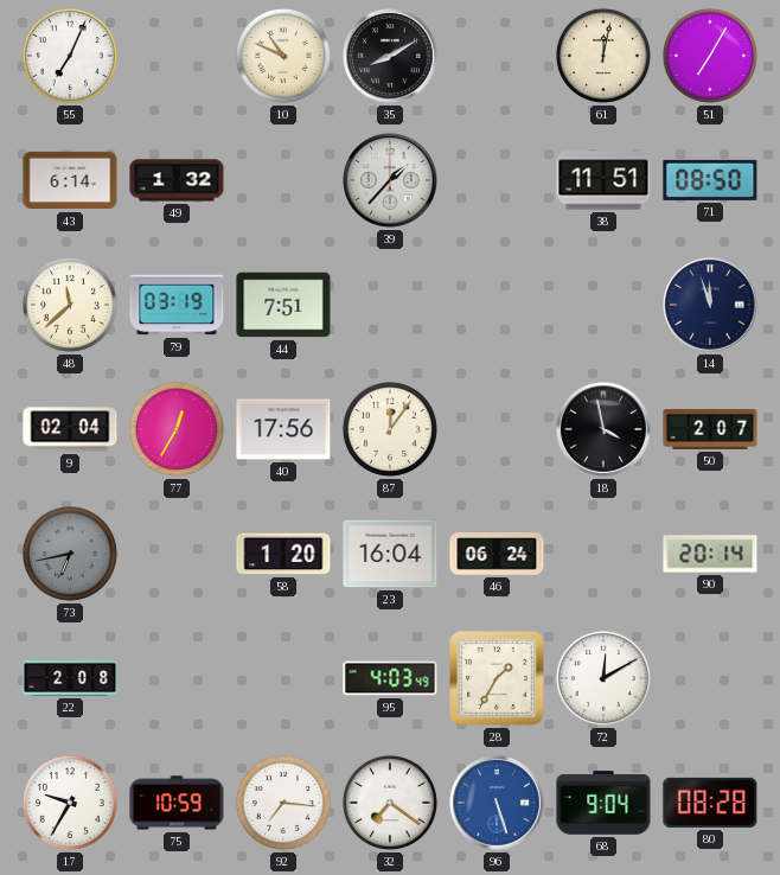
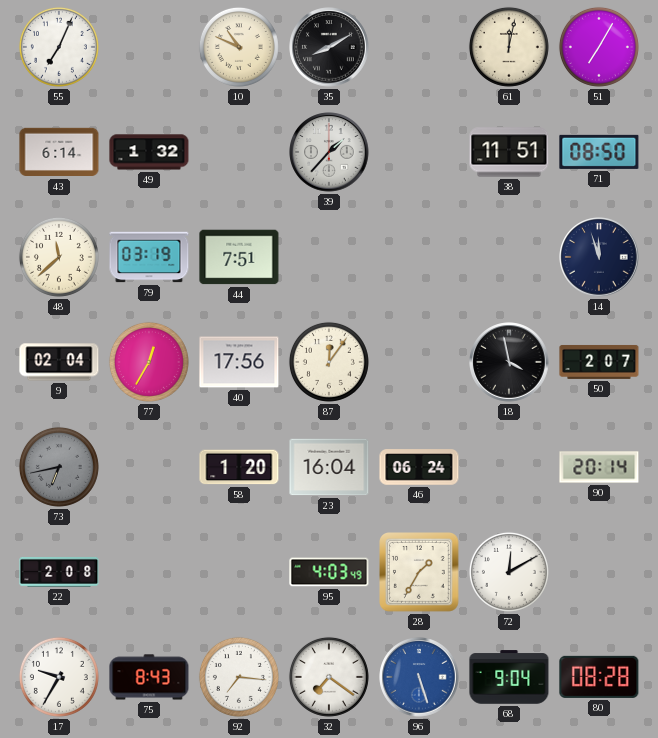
75: 10:59 -> 8:43
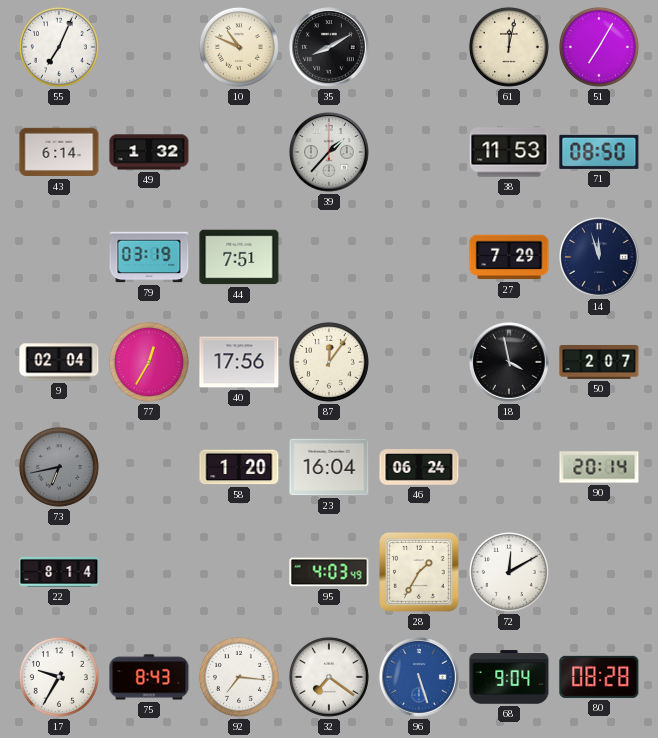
38: 11:51 -> 11:53
48: 11:38 -> none
27: none -> 7:29
22: 2:08 -> 8:14
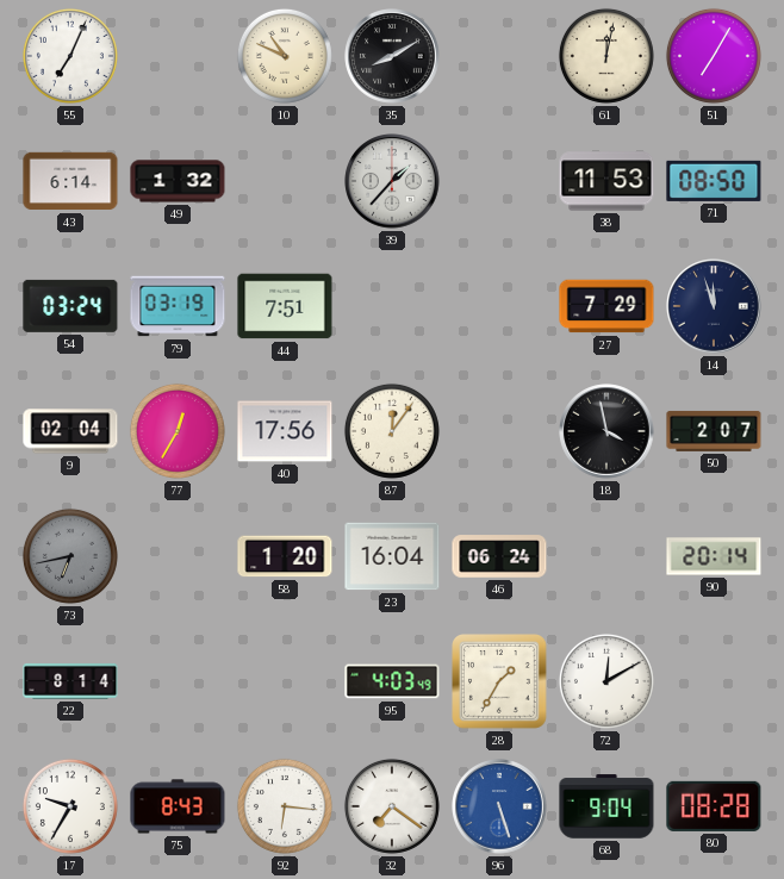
54: none -> 03:24
92: 7:16 -> 6:16
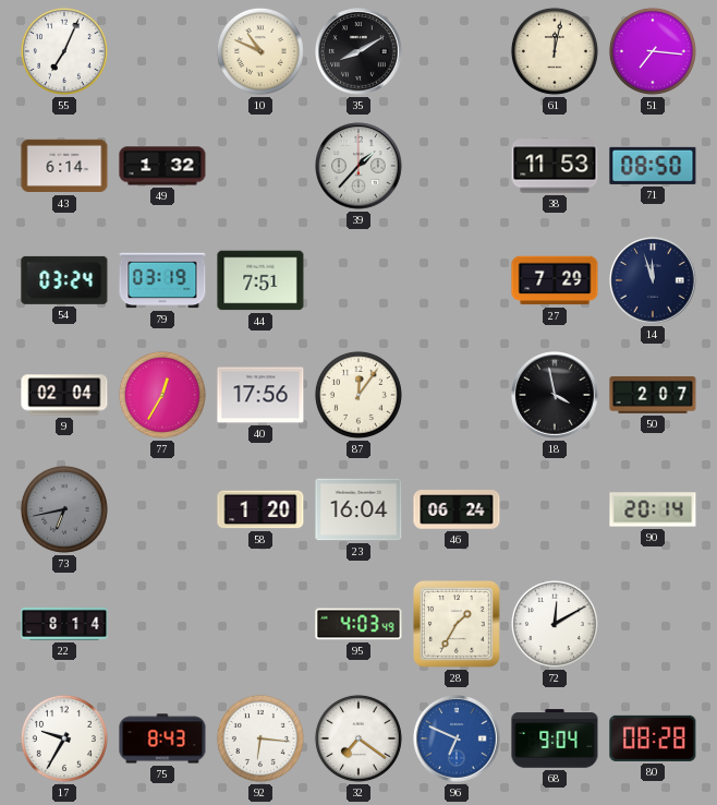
51: 7:05 -> 7:16
96: 5:27 -> 6:49
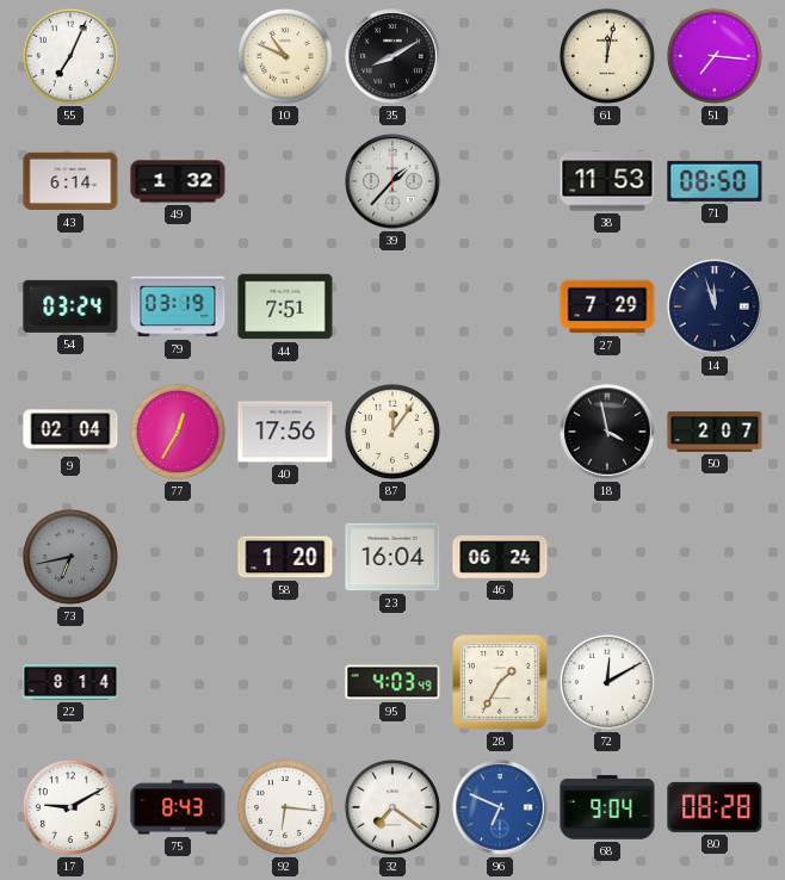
90: 20:14 -> none
17: 9:35 -> 9:10
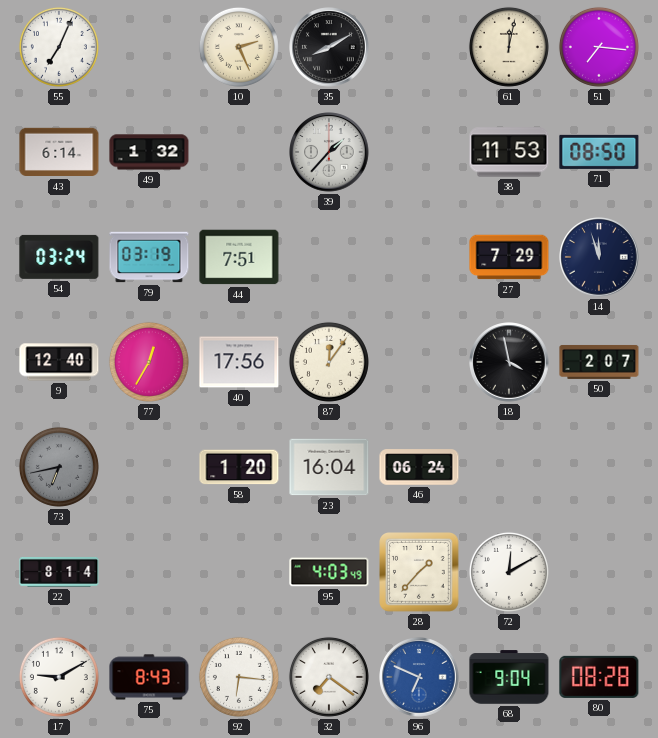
10: 10:49 -> 2:26
9: 02:04 -> 12:40
28: 1:35 -> 1:37
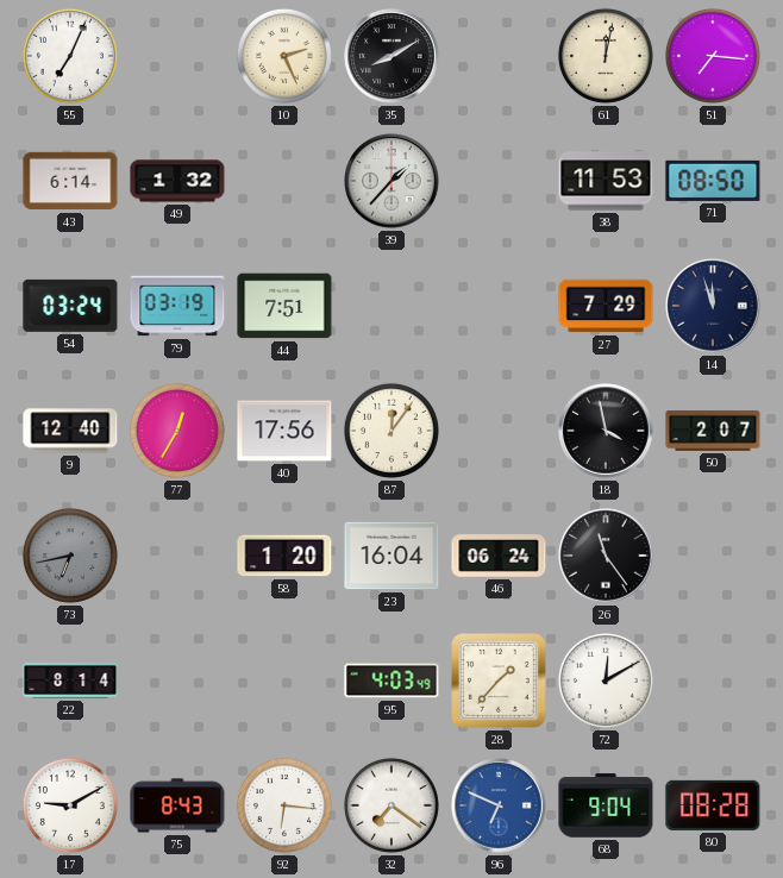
26: none -> 11:24
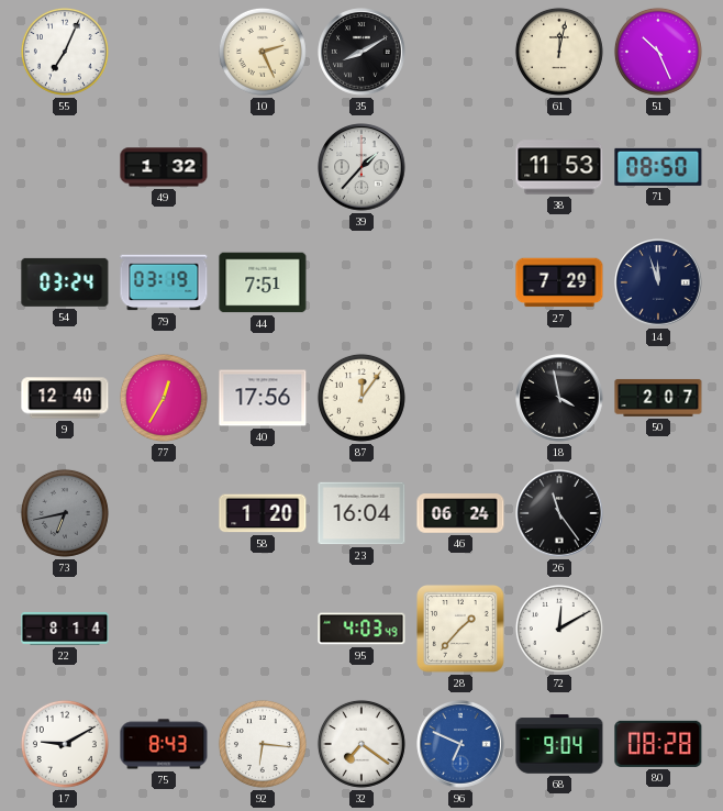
51: 7:16 -> 10:26
43: 6:14 -> none
